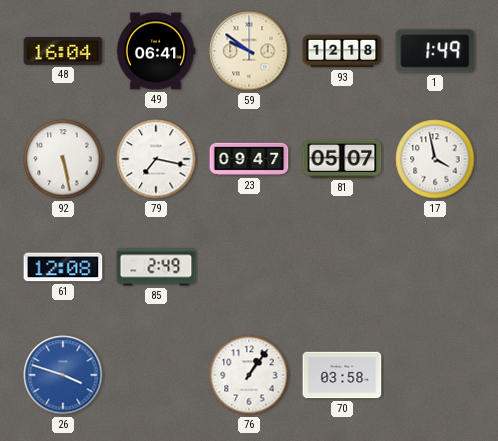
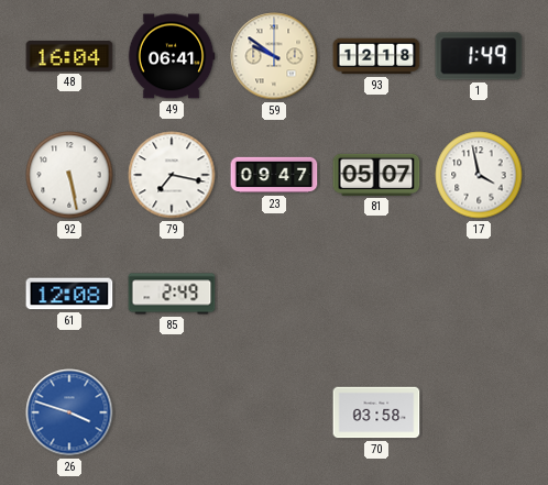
76: 1:06 -> none
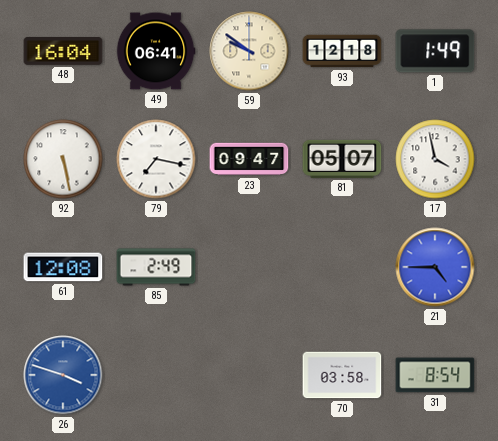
21: none -> 4:45
31: none -> 8:54
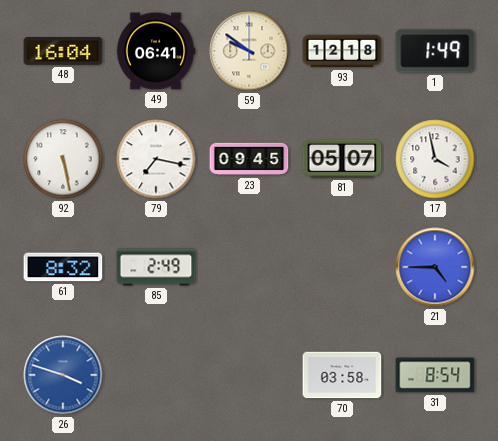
23: 09:47 -> 09:45
61: 12:08 -> 8:32
